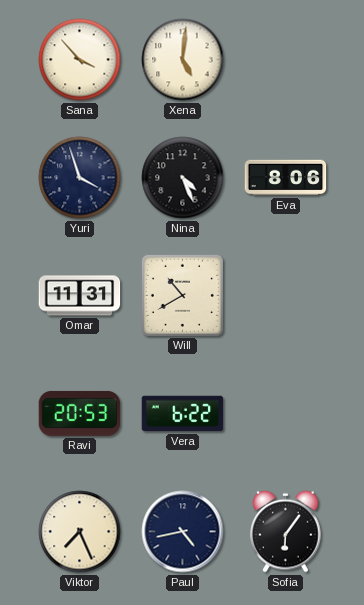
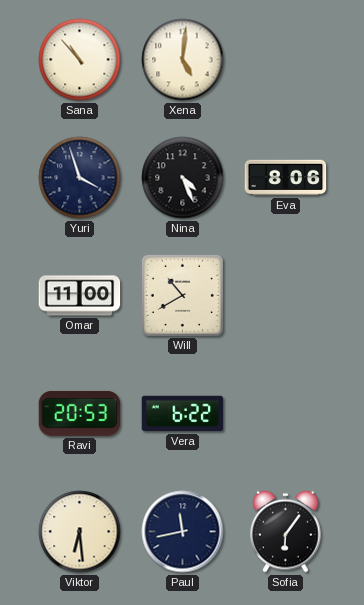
Sana: 3:53 -> 10:53
Omar: 11:31 -> 11:00
Viktor: 7:26 -> 6:29
Paul: 4:43 -> 11:43
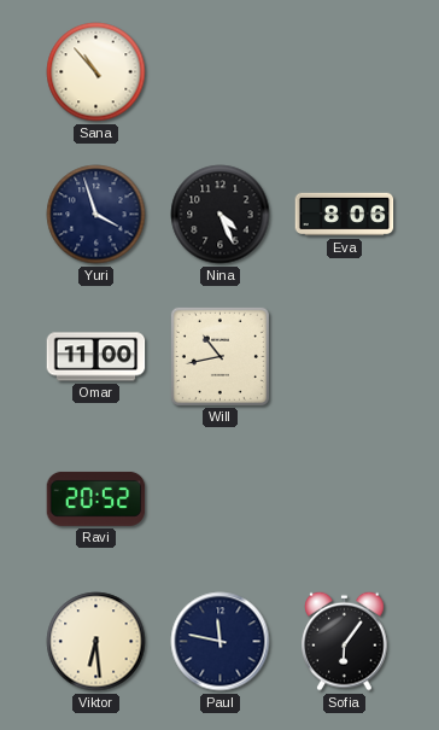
Xena: 5:01 -> none
Will: 10:40 -> 10:43
Ravi: 20:53 -> 20:52
Vera: 6:22 -> none
Paul: 11:43 -> 11:47
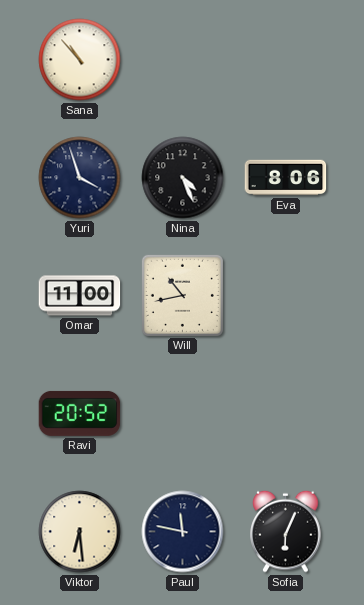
Sofia: 6:06 -> 6:04
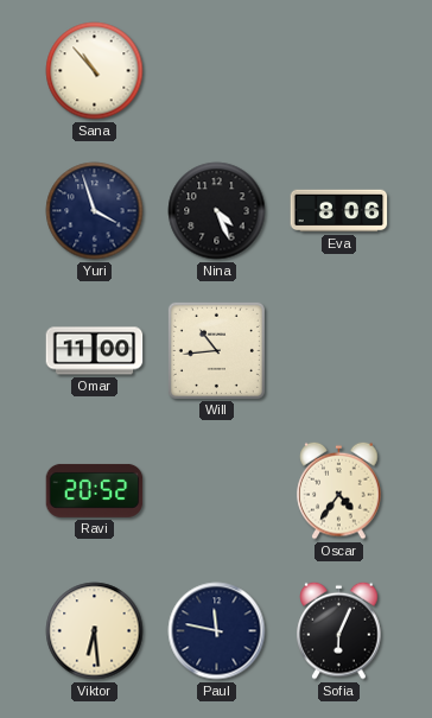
Will: 10:43 -> 10:44
Oscar: none -> 4:36
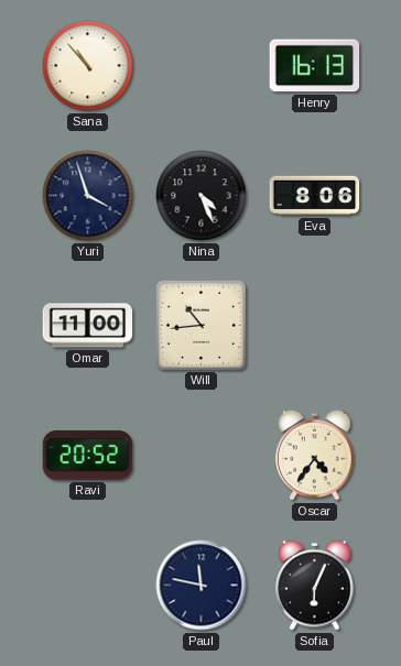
Henry: none -> 16:13
Viktor: 6:29 -> none
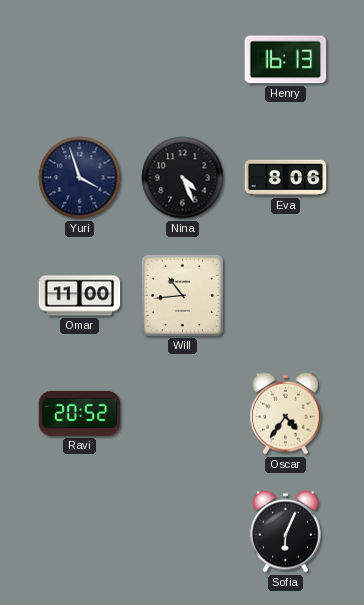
Sana: 10:53 -> none
Paul: 11:47 -> none
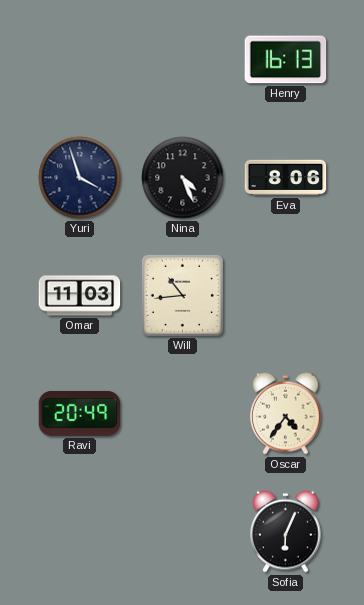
Omar: 11:00 -> 11:03
Ravi: 20:52 -> 20:49
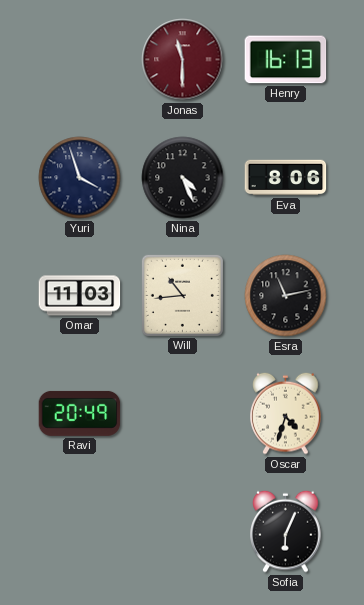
Jonas: none -> 11:30
Esra: none -> 11:13
Oscar: 4:36 -> 4:33
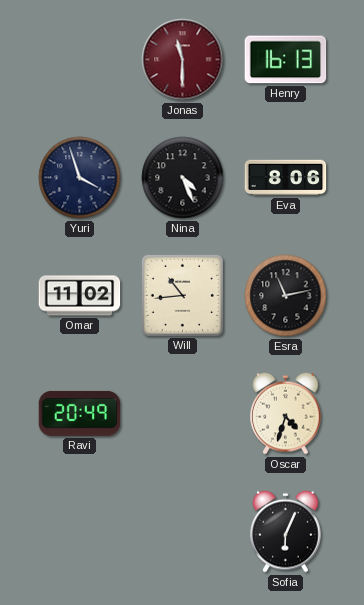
Omar: 11:03 -> 11:02
